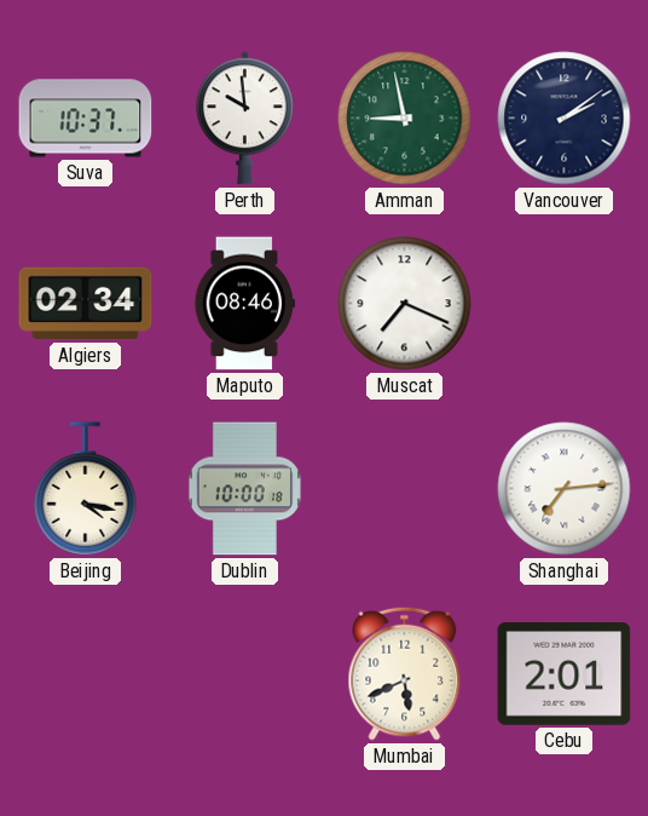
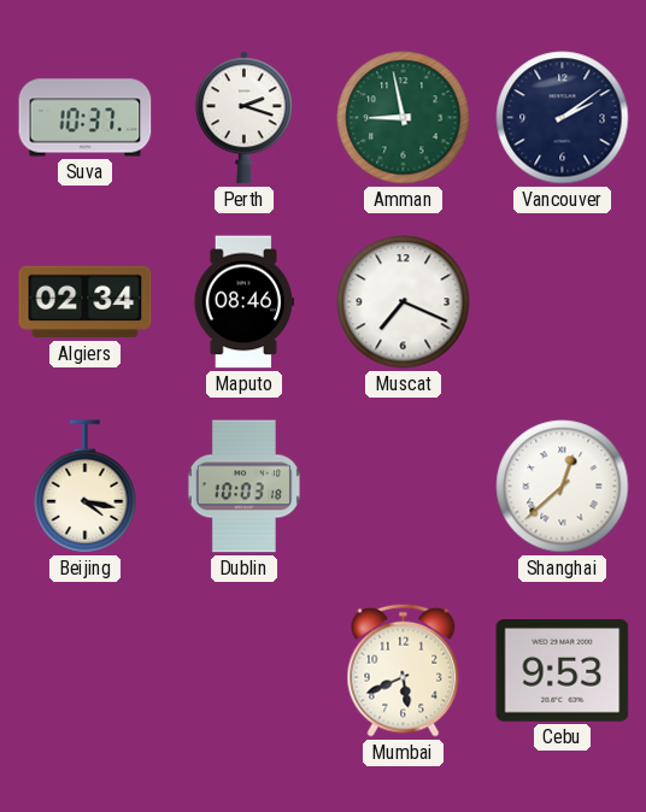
Perth: 9:59 -> 2:18
Dublin: 10:00 -> 10:03
Shanghai: 7:14 -> 12:38
Cebu: 2:01 -> 9:53
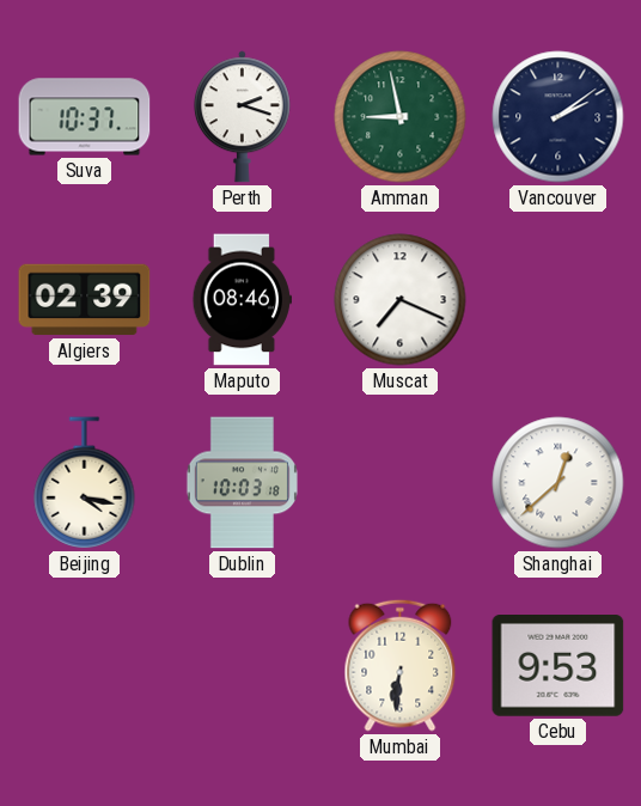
Algiers: 02:34 -> 02:39
Mumbai: 5:41 -> 6:31
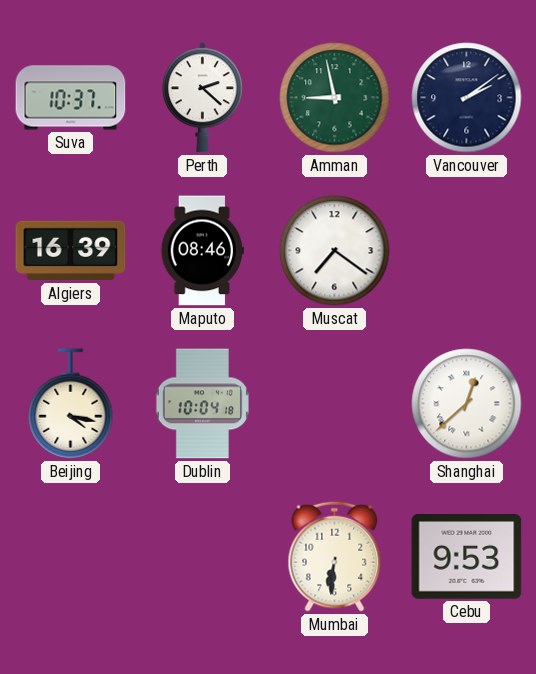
Perth: 2:18 -> 2:22
Algiers: 02:39 -> 16:39
Muscat: 7:19 -> 7:21
Dublin: 10:03 -> 10:04
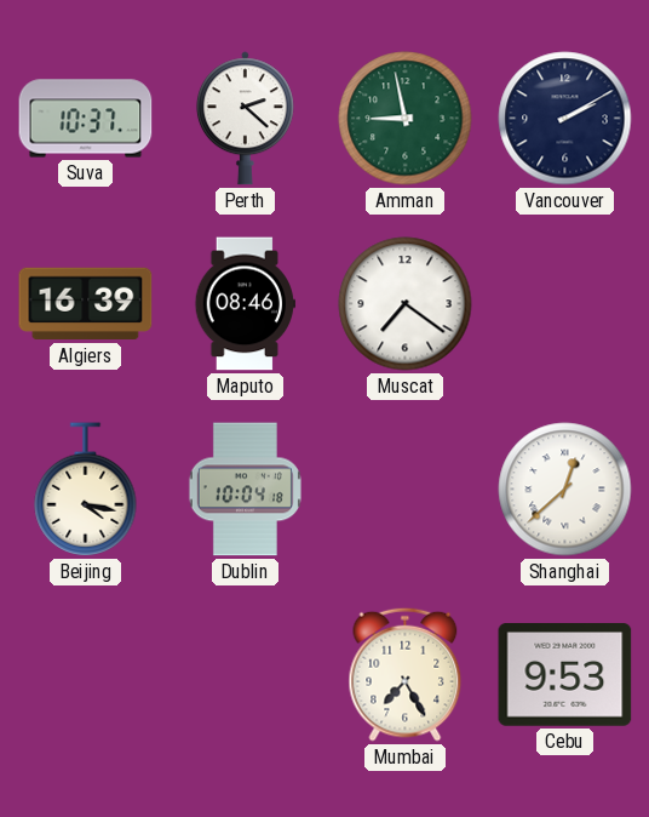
Vancouver: 2:09 -> 2:10
Mumbai: 6:31 -> 7:25
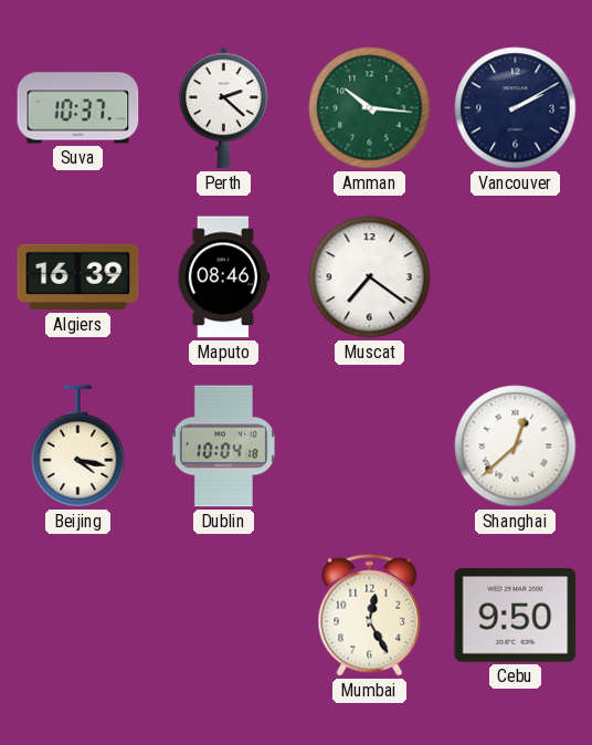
Amman: 8:58 -> 10:16
Mumbai: 7:25 -> 12:25
Cebu: 9:53 -> 9:50
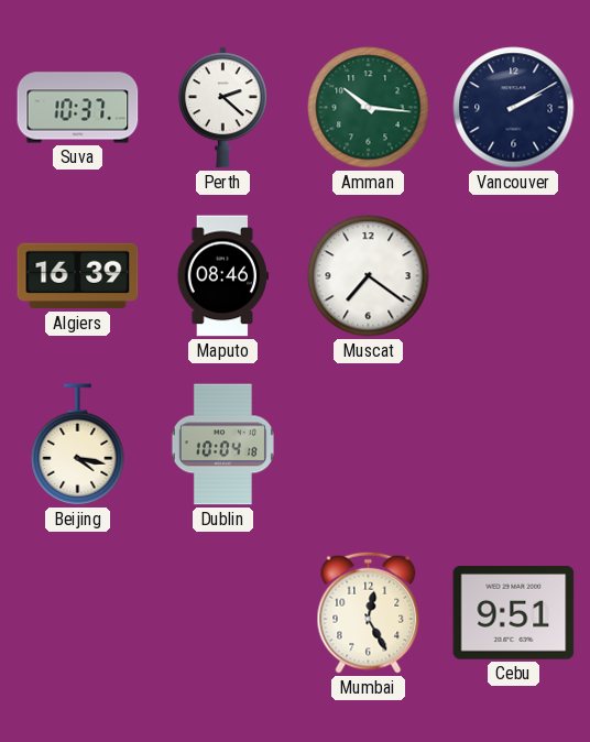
Shanghai: 12:38 -> none
Cebu: 9:50 -> 9:51
